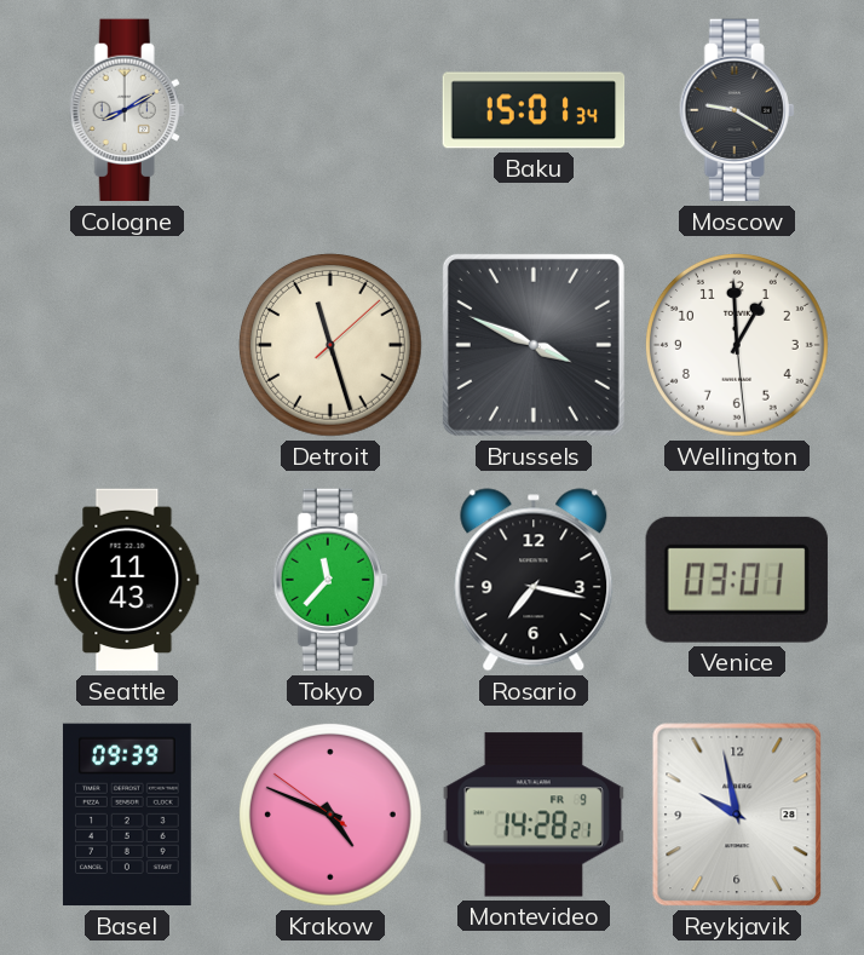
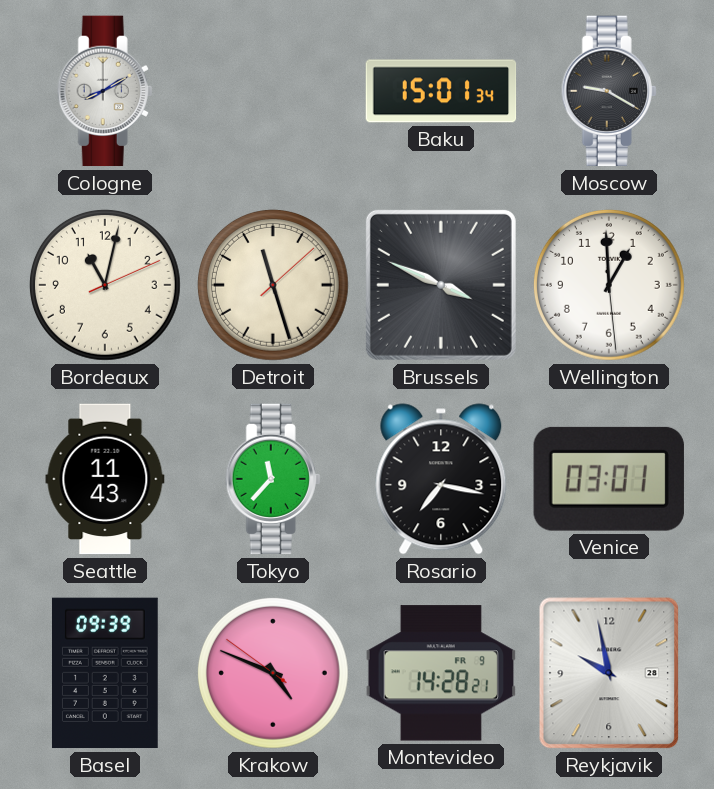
Bordeaux: none -> 11:02
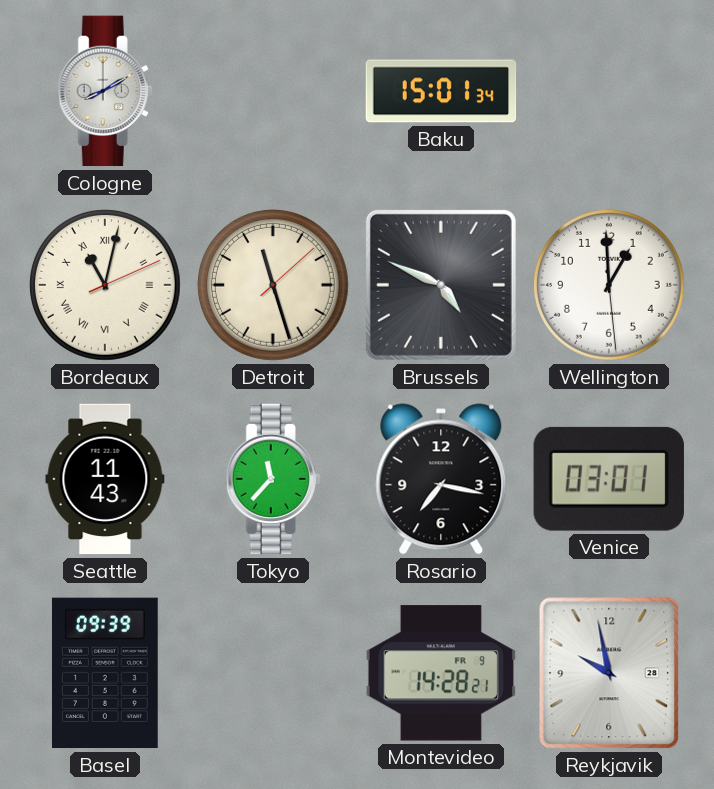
Moscow: 9:20 -> none
Bordeaux numerals: Arabic -> Roman
Brussels: 3:49 -> 4:49
Krakow: 4:48 -> none
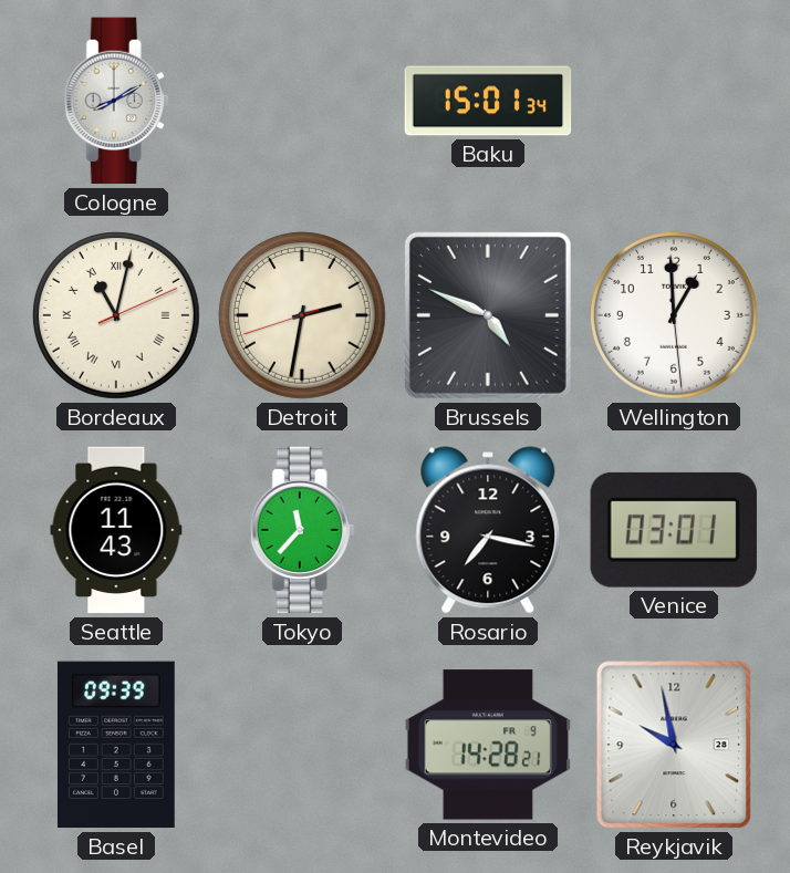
Detroit: 11:27 -> 2:31
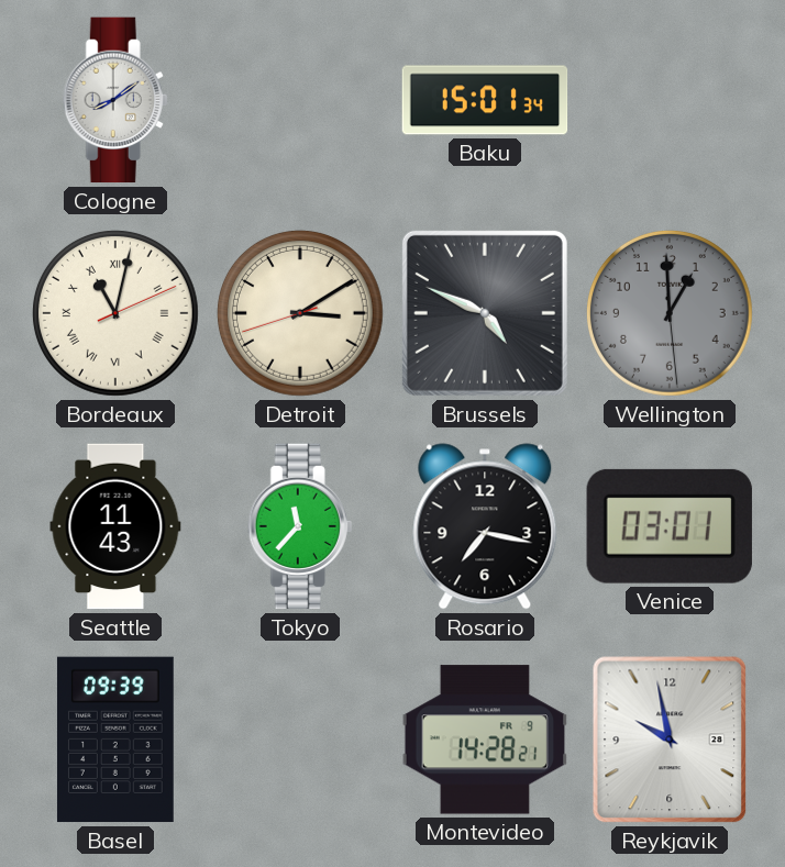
Cologne: 8:10 -> 8:09
Detroit: 2:31 -> 3:09
Wellington dial: white -> grey
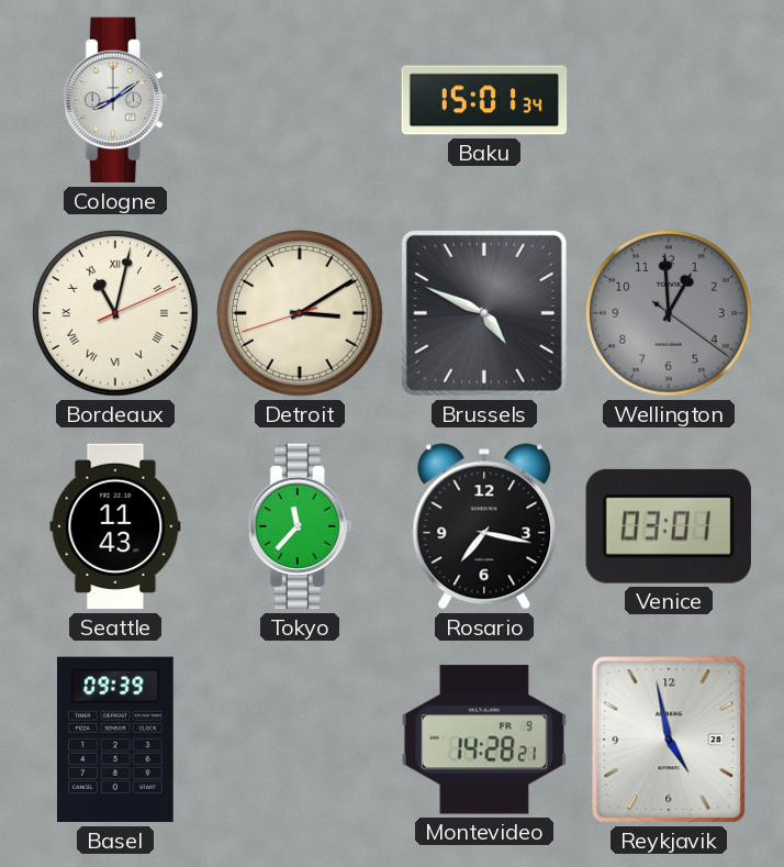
Wellington: 12:59:29 -> 12:59:21
Reykjavik: 9:58 -> 4:58
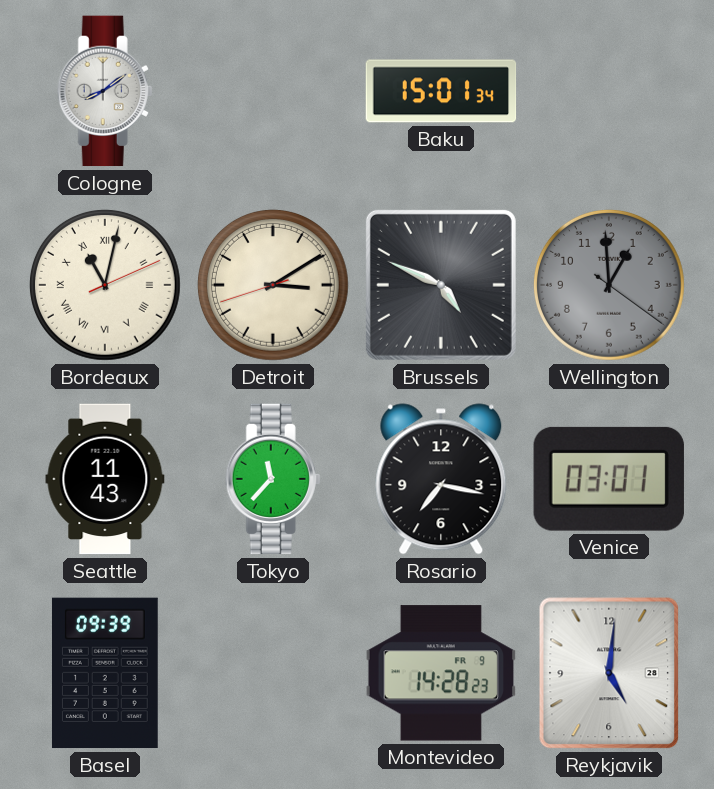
Montevideo: 14:28:21 -> 14:28:23
Reykjavik: 4:58 -> 5:01
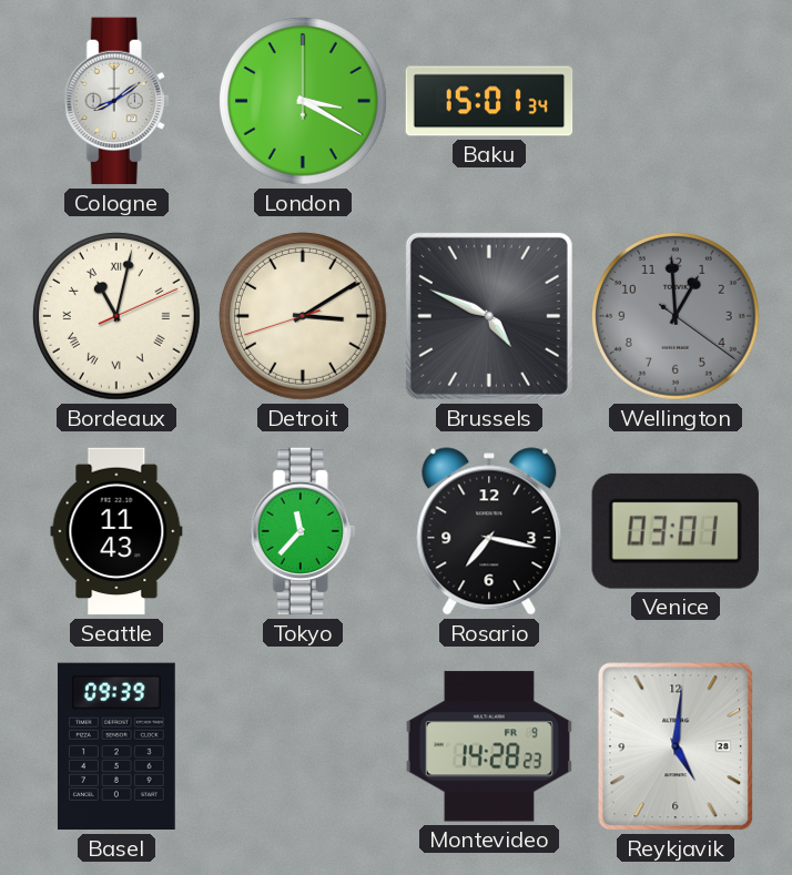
London: none -> 3:20
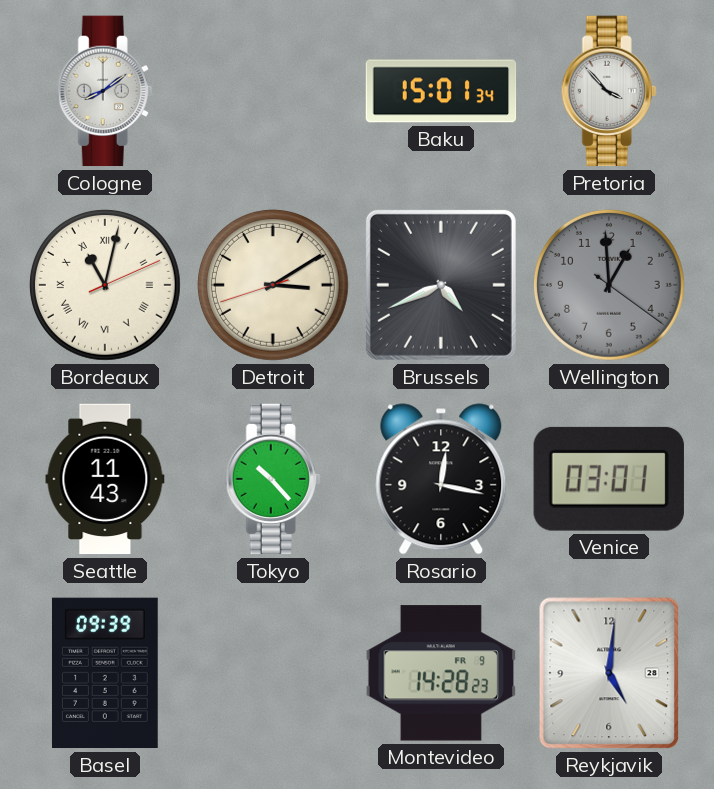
London: 3:20 -> none
Pretoria: none -> 3:53
Brussels: 4:49 -> 4:41
Tokyo: 11:37 -> 10:23
Rosario: 7:17 -> 12:17
